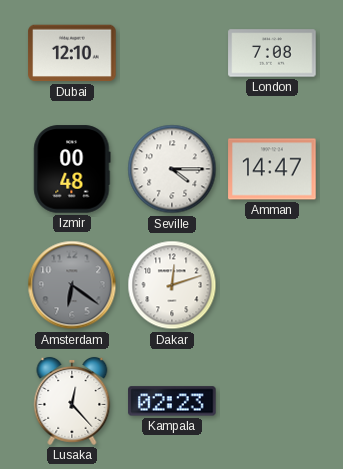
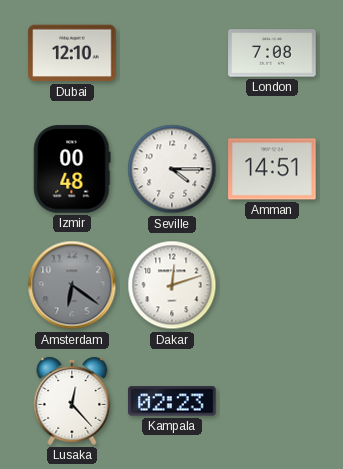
Amman: 14:47 -> 14:51
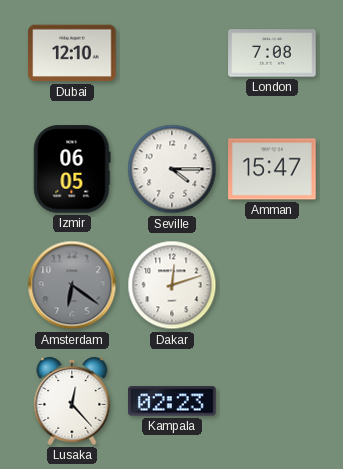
Izmir: 00:48 -> 06:05
Amman: 14:51 -> 15:47
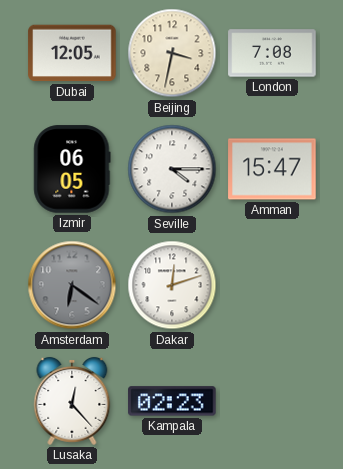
Dubai: 12:10 -> 12:05
Beijing: none -> 3:32
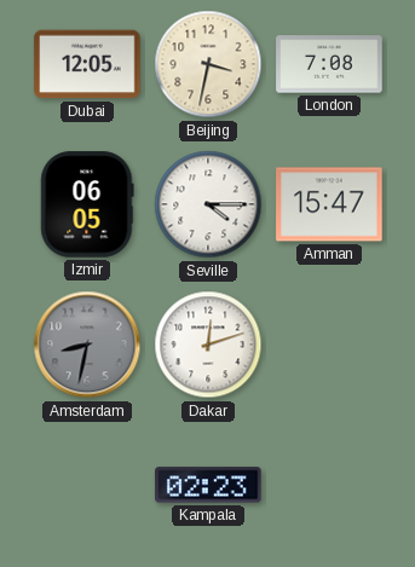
Amsterdam: 6:21 -> 8:32
Lusaka: 12:23 -> none
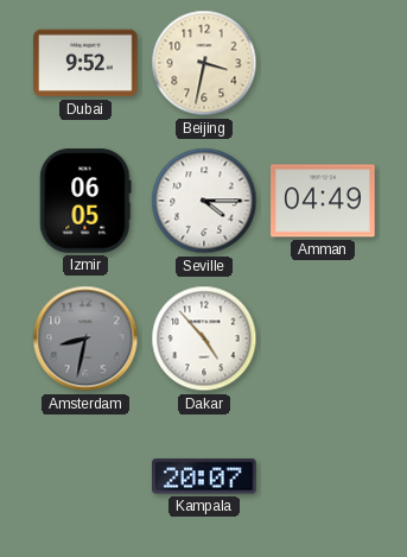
Dubai: 12:05 -> 9:52
London: 7:08 -> none
Amman: 15:47 -> 04:49
Dakar: 12:12 -> 4:53
Kampala: 02:23 -> 20:07
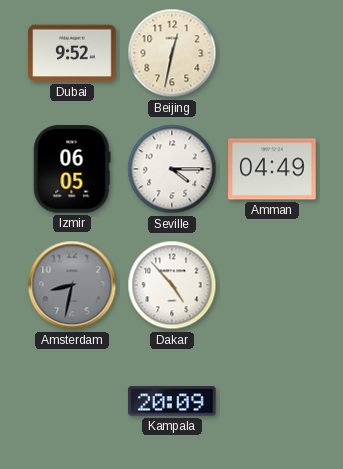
Beijing: 3:32 -> 12:32
Kampala: 20:07 -> 20:09
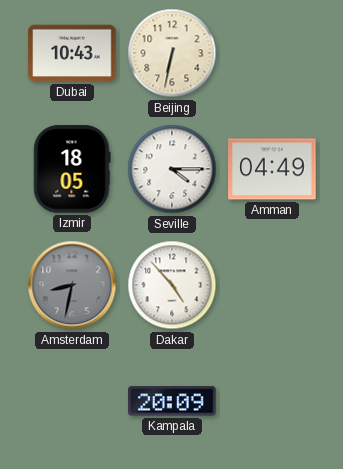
Dubai: 9:52 -> 10:43
Beijing: 12:32 -> 6:32
Izmir: 06:05 -> 18:05
